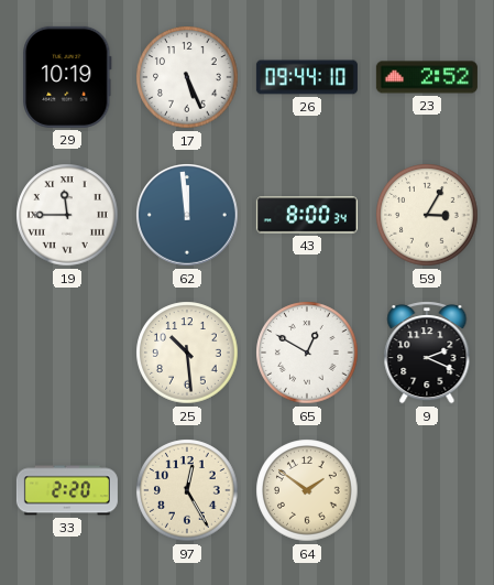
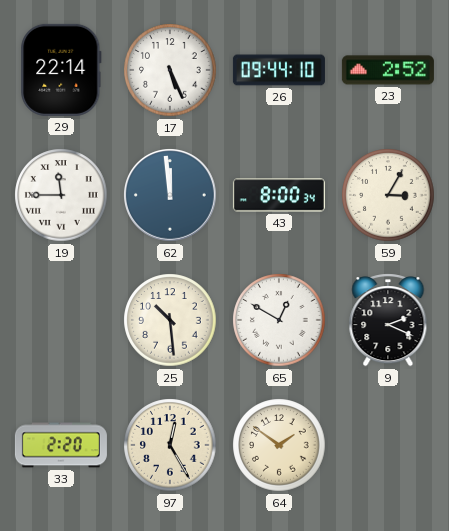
29: 10:19 -> 22:14
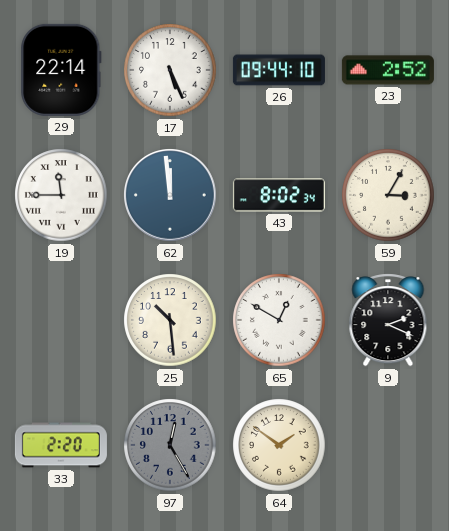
43: 8:00 -> 8:02
97 dial: cream -> grey
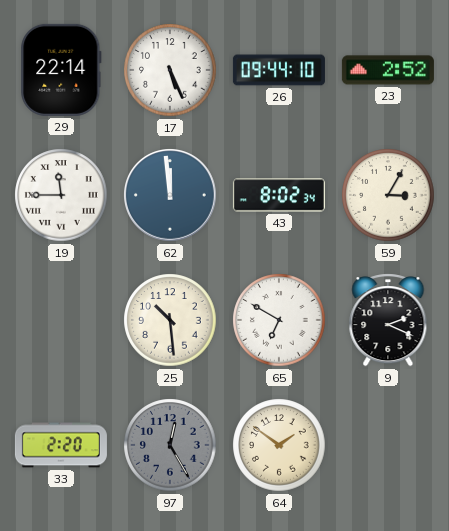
65: 12:50 -> 6:50
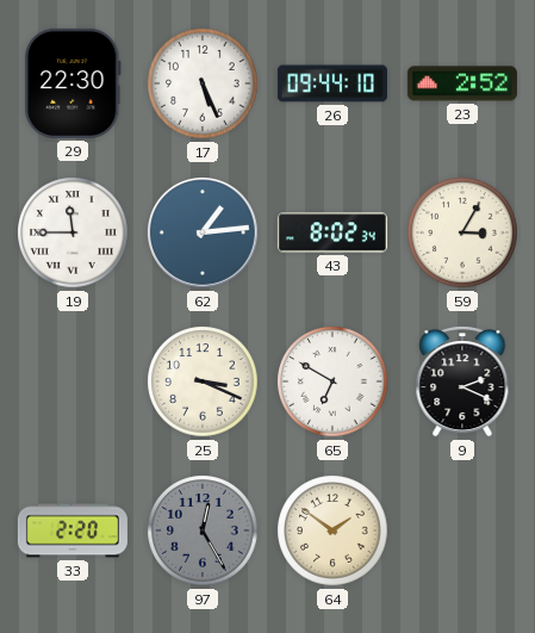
29: 22:14 -> 22:30
62: 11:59 -> 1:14
25: 10:29 -> 3:19
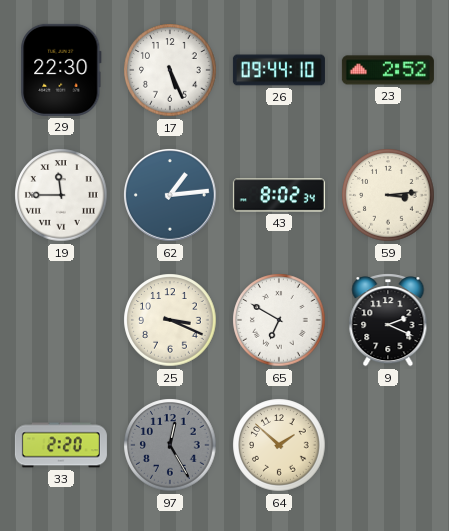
59: 3:05 -> 3:14
64: 1:51 -> 1:52
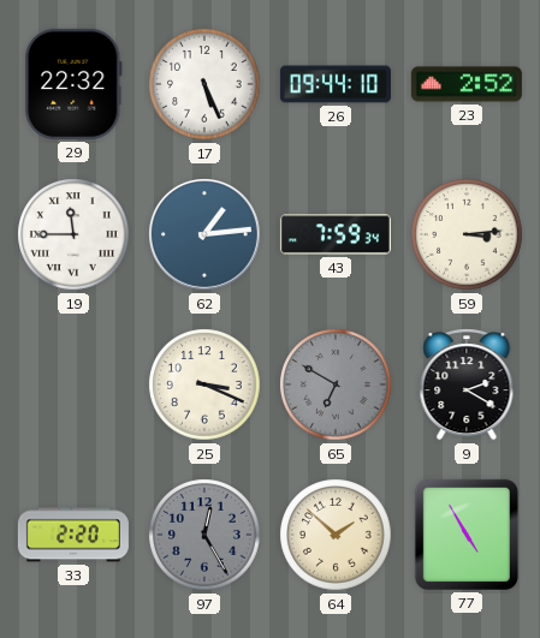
29: 22:30 -> 22:32
43: 8:02 -> 7:59
65 dial: white -> grey
9: 2:19 -> 2:20
77: none -> 4:55
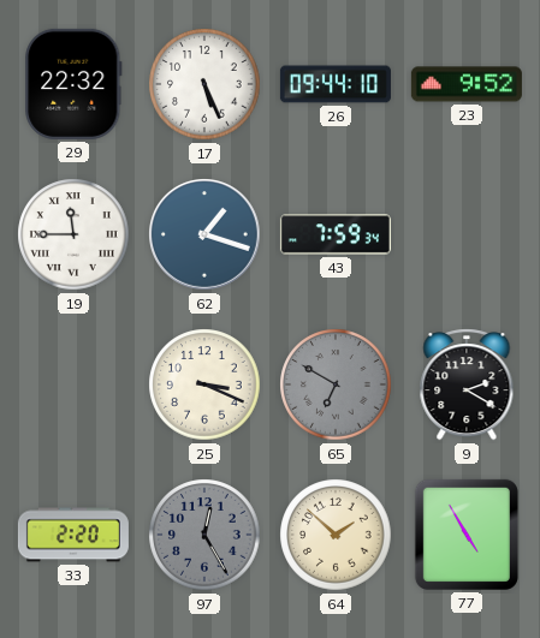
23: 2:52 -> 9:52
62: 1:14 -> 1:18
59: 3:14 -> none
